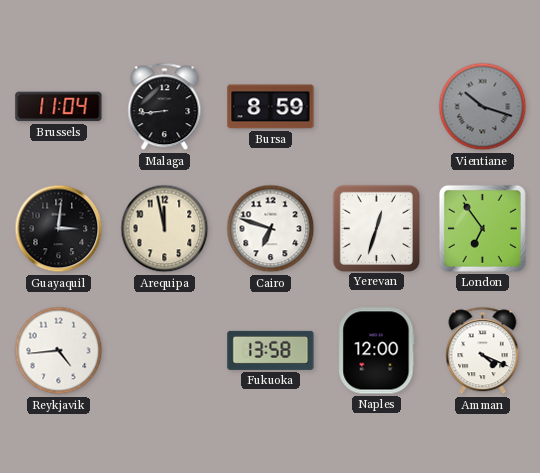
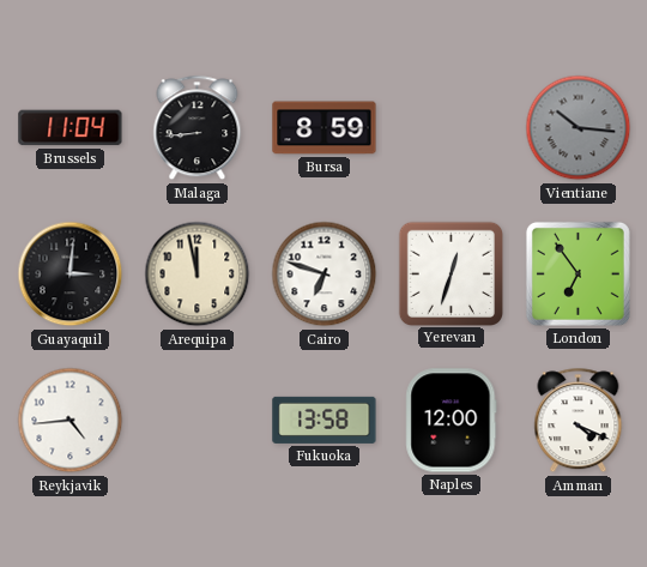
Vientiane: 10:18 -> 10:16
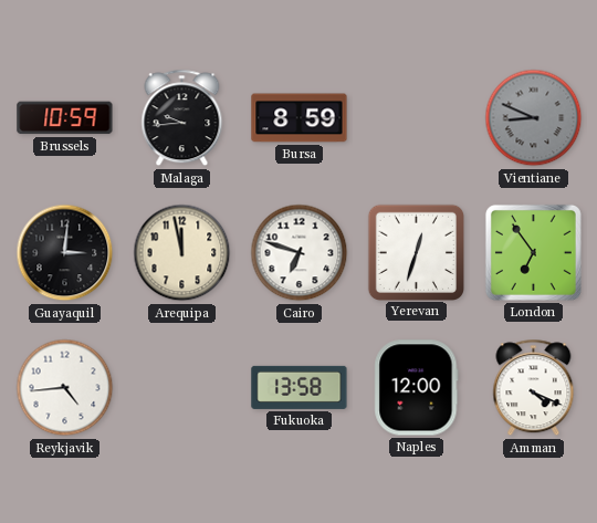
Brussels: 11:04 -> 10:59
Malaga: 8:44 -> 9:44
Vientiane: 10:16 -> 8:49
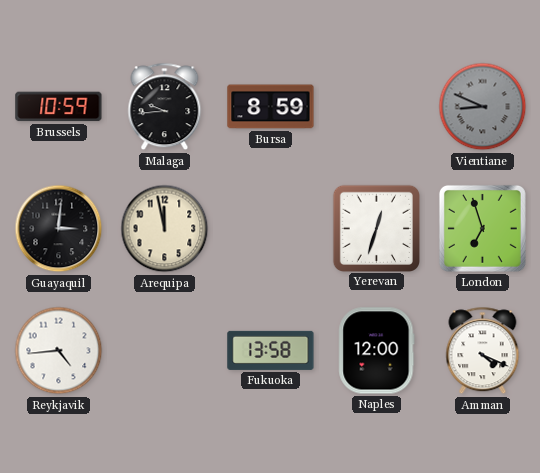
Cairo: 6:48 -> none
London: 6:54 -> 6:57
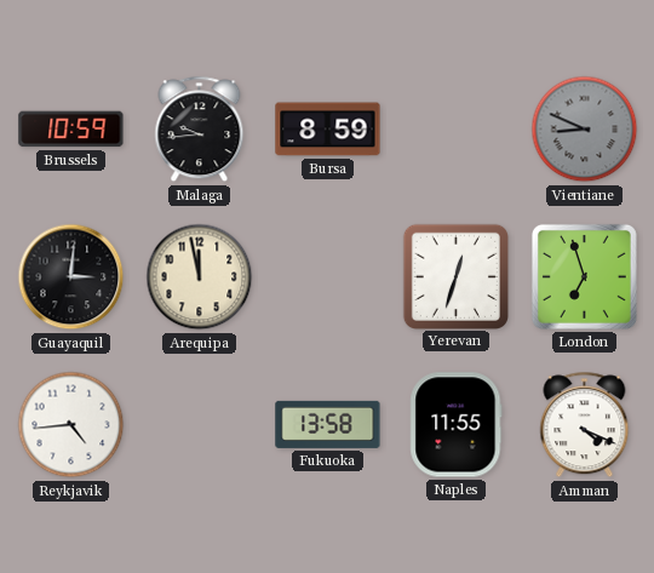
Naples: 12:00 -> 11:55
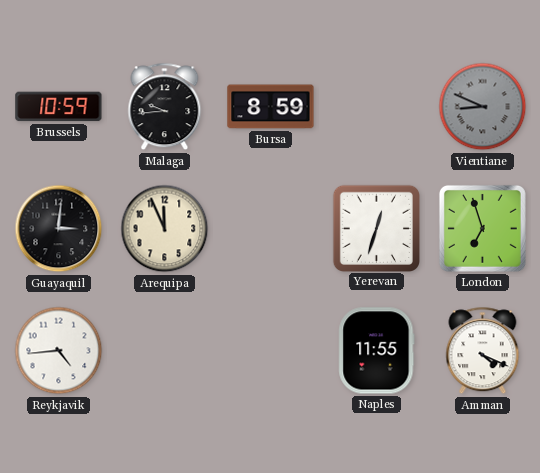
Arequipa: 11:58 -> 11:56
Fukuoka: 13:58 -> none
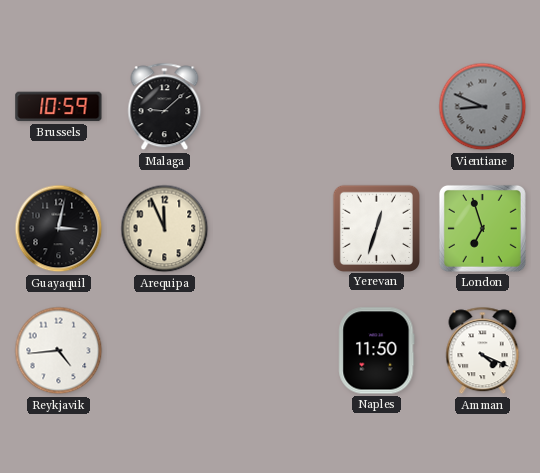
Malaga: 9:44 -> 9:08
Bursa: 8:59 -> none
Guayaquil: 3:01 -> 3:02
Naples: 11:55 -> 11:50
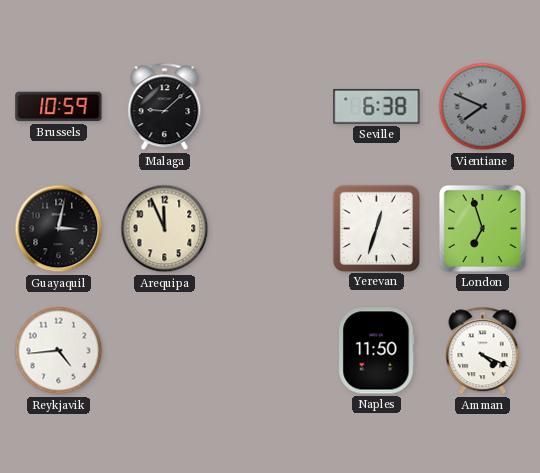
Seville: none -> 6:38
Vientiane: 8:49 -> 7:49
